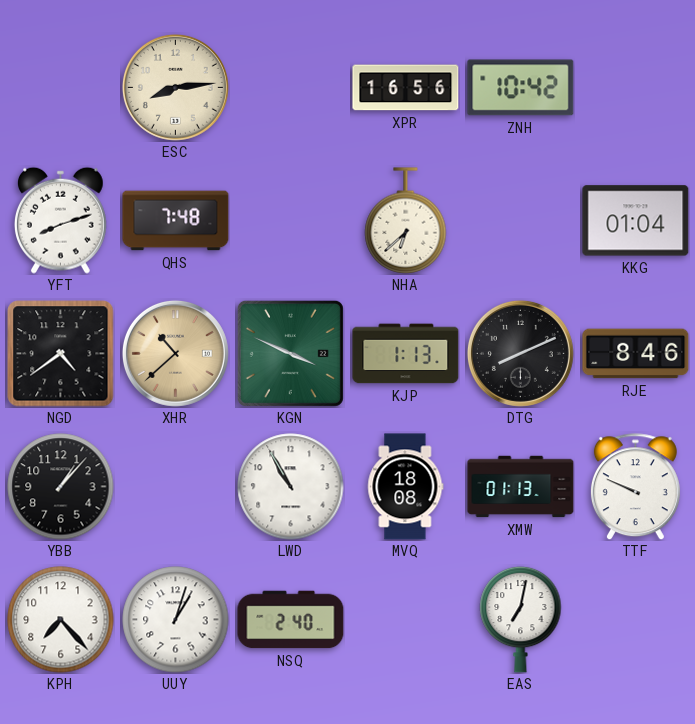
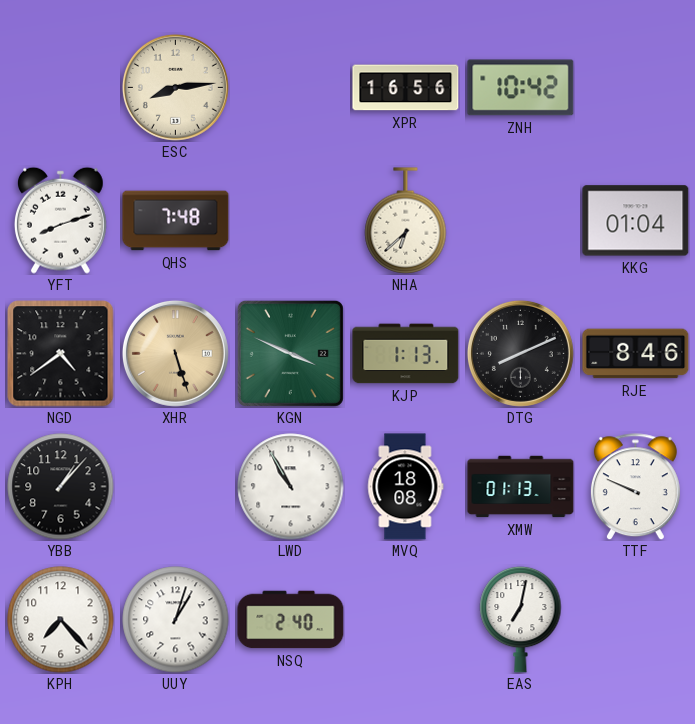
XHR: 10:38 -> 5:27
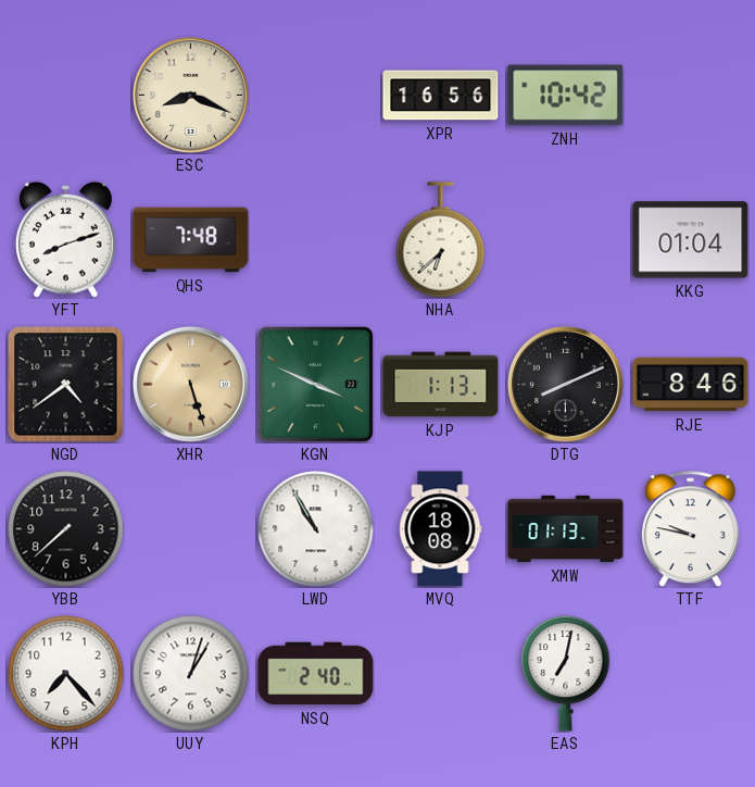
ESC: 8:14 -> 8:19
YBB: 1:07 -> 7:38
TTF: 9:49 -> 9:47
